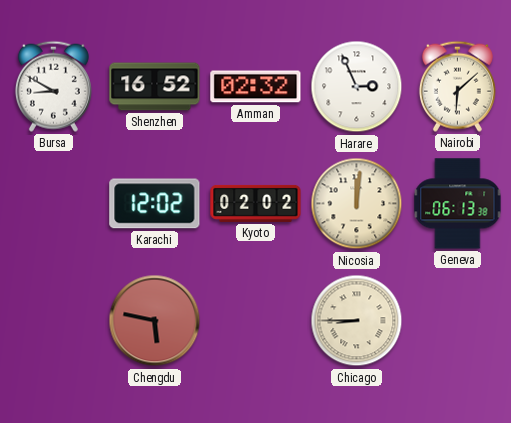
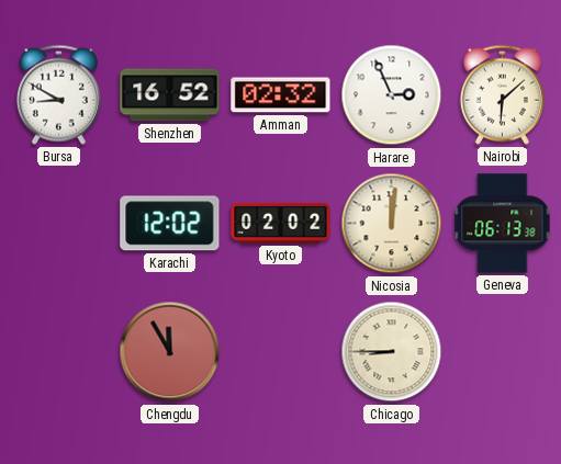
Chengdu: 5:47 -> 11:55
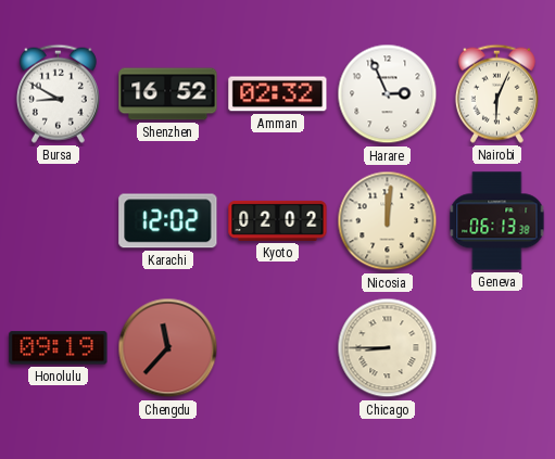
Nairobi: 6:08 -> 6:04
Honolulu: none -> 09:19
Chengdu: 11:55 -> 11:37
